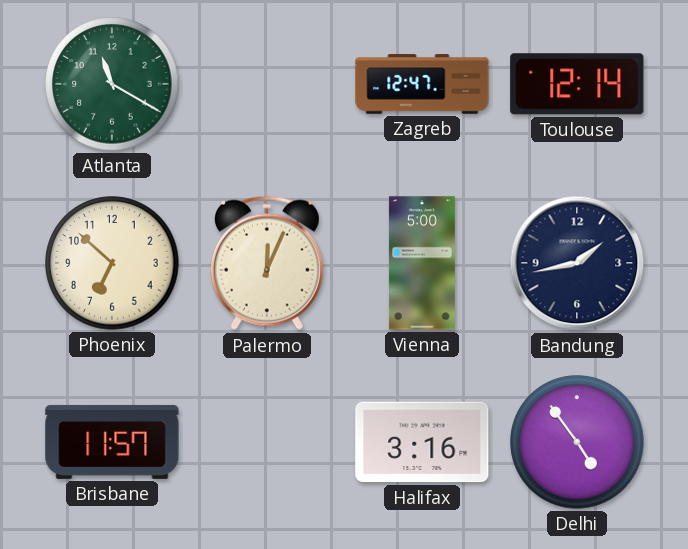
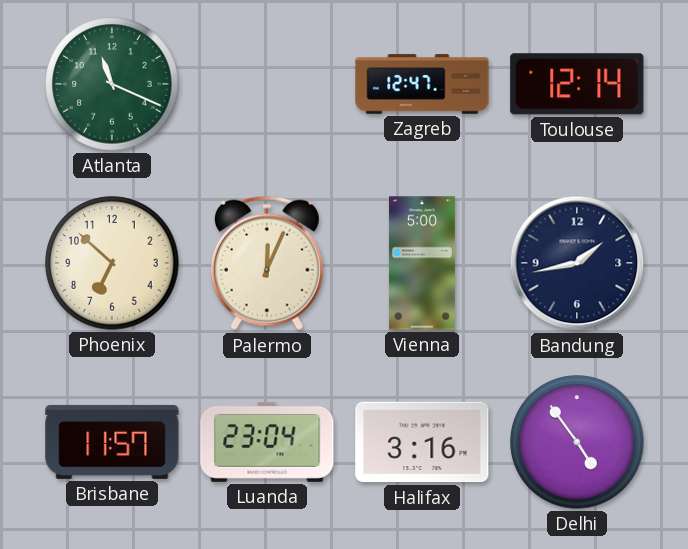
Atlanta: 11:20 -> 11:19
Luanda: none -> 23:04
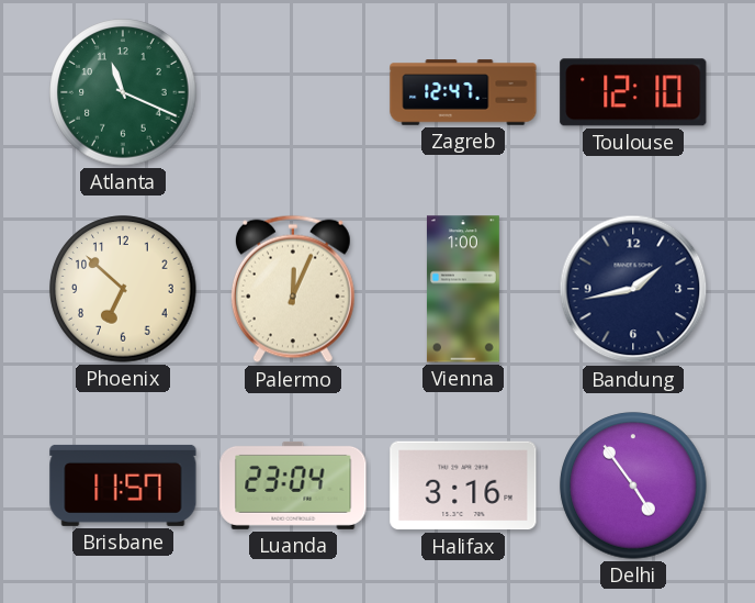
Toulouse: 12:14 -> 12:10
Vienna: 5:00 -> 1:00
